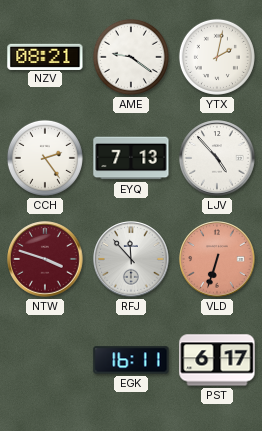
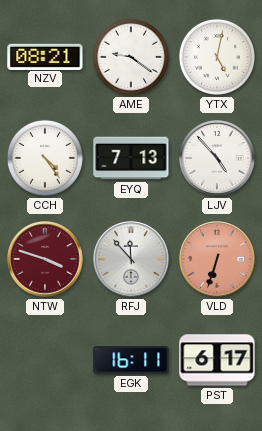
YTX: 2:02 -> 5:02
CCH: 2:24 -> 4:24
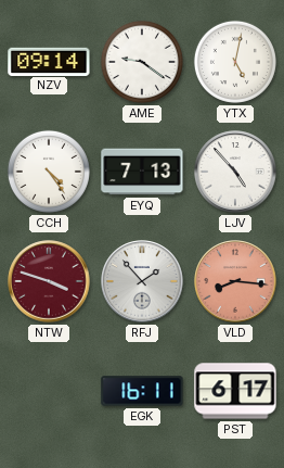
NZV: 08:21 -> 09:14
RFJ: 11:53 -> 1:53
VLD: 6:33 -> 8:16
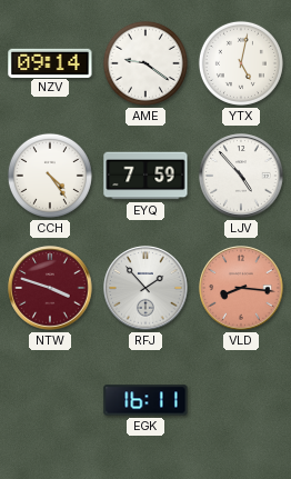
EYQ: 7:13 -> 7:59
PST: 6:17 -> none
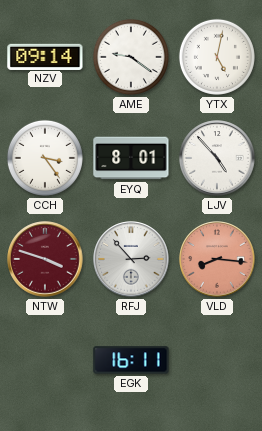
CCH: 4:24 -> 3:24
EYQ: 7:59 -> 8:01
RFJ: 1:53 -> 2:53
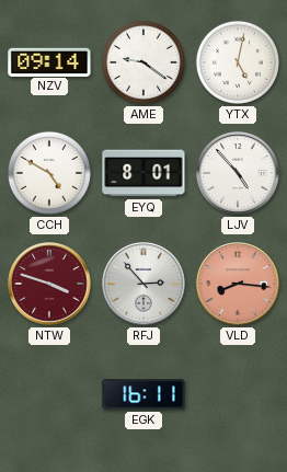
CCH: 3:24 -> 4:50
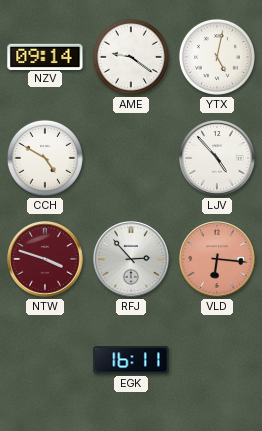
EYQ: 8:01 -> none
VLD: 8:16 -> 6:16
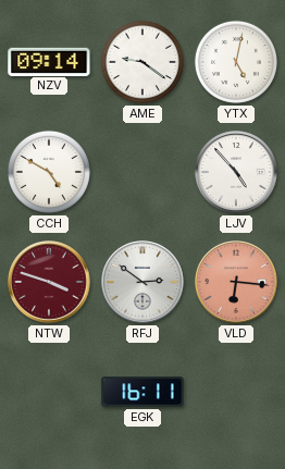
RFJ: 2:53 -> 2:51
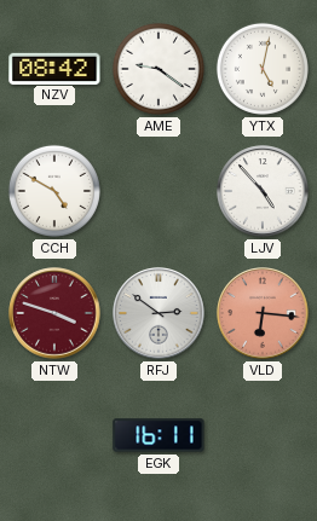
NZV: 09:14 -> 08:42
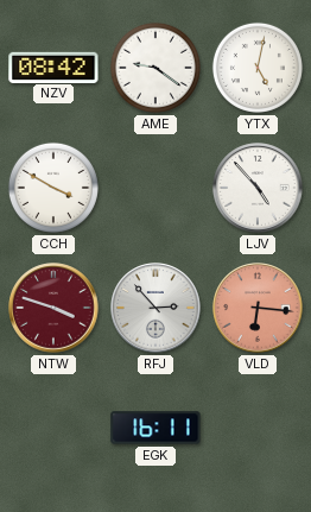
CCH: 4:50 -> 3:50
RFJ: 2:51 -> 2:53
